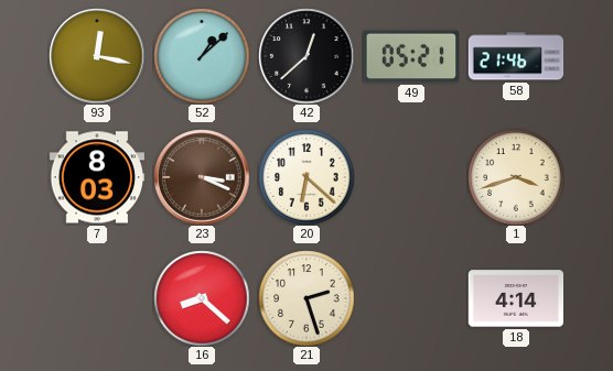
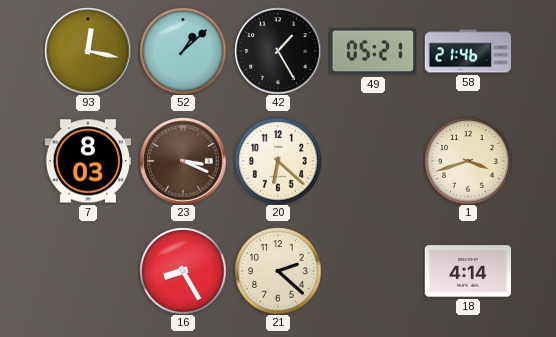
42: 12:38 -> 1:25
16: 8:22 -> 8:25
21: 2:27 -> 2:22
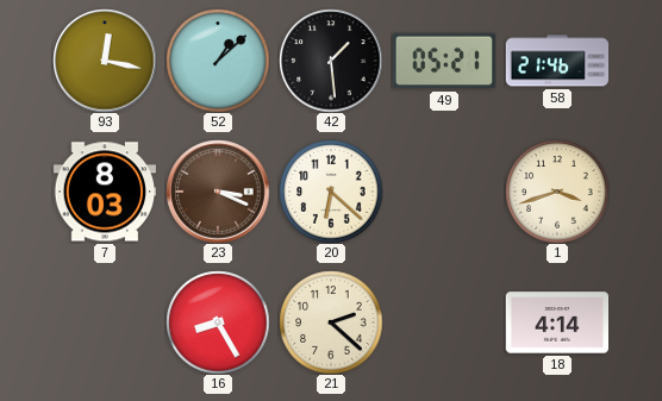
42: 1:25 -> 1:29
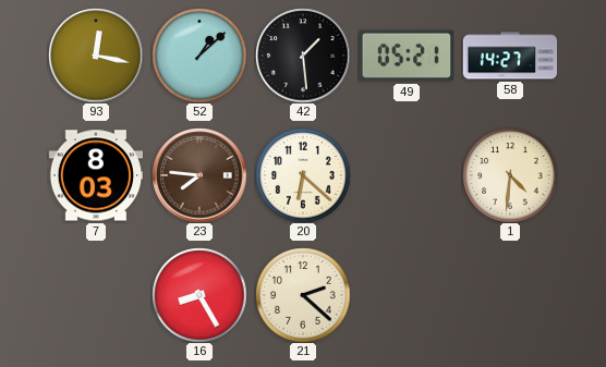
58: 21:46 -> 14:27
23: 3:19 -> 7:46
1: 3:42 -> 4:31
18: 4:14 -> none
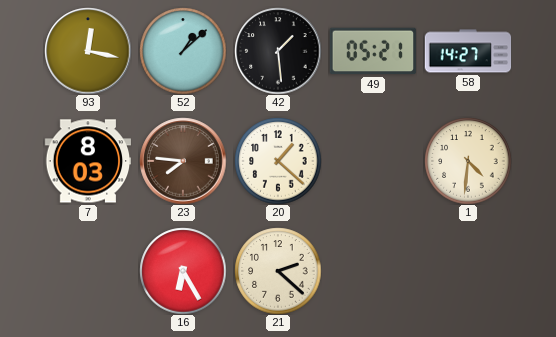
20: 6:22 -> 1:22
16: 8:25 -> 6:25
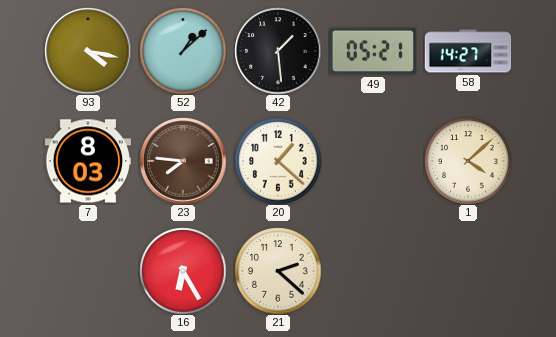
93: 12:17 -> 4:17
1: 4:31 -> 4:08
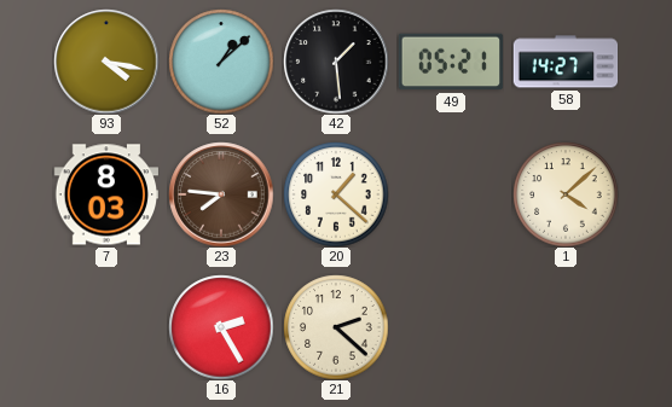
16: 6:25 -> 2:25
